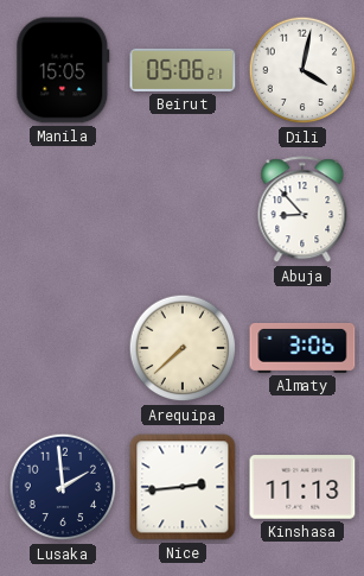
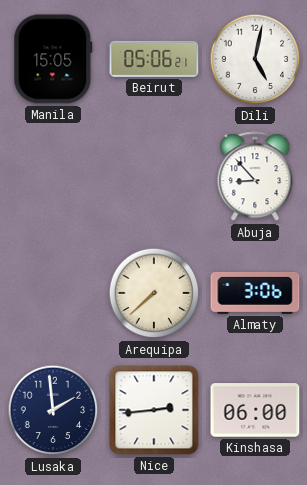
Dili: 4:02 -> 5:02
Kinshasa: 11:13 -> 06:00
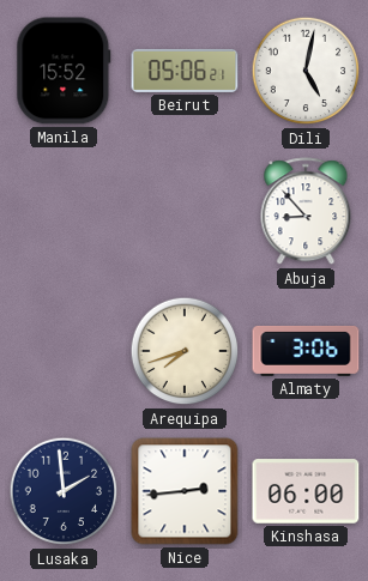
Manila: 15:05 -> 15:52
Arequipa: 7:38 -> 7:42
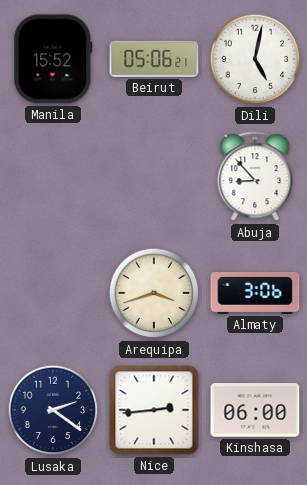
Arequipa: 7:42 -> 3:42
Lusaka: 1:59 -> 2:21
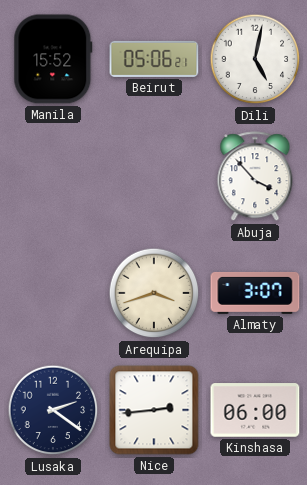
Abuja: 8:53 -> 3:53
Almaty: 3:06 -> 3:07
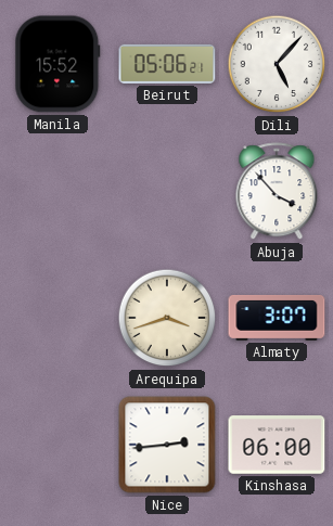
Dili: 5:02 -> 5:07
Lusaka: 2:21 -> none
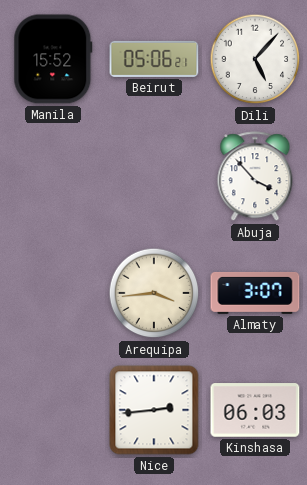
Arequipa: 3:42 -> 3:44
Kinshasa: 06:00 -> 06:03
